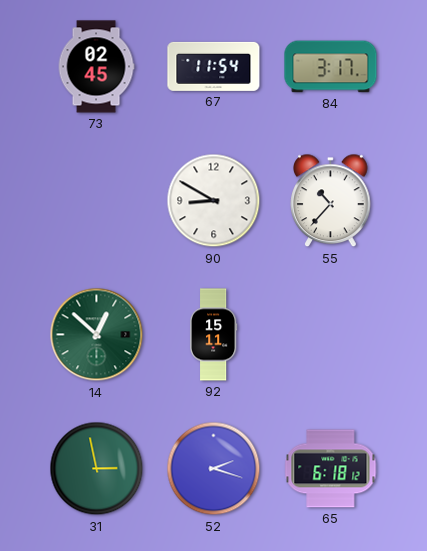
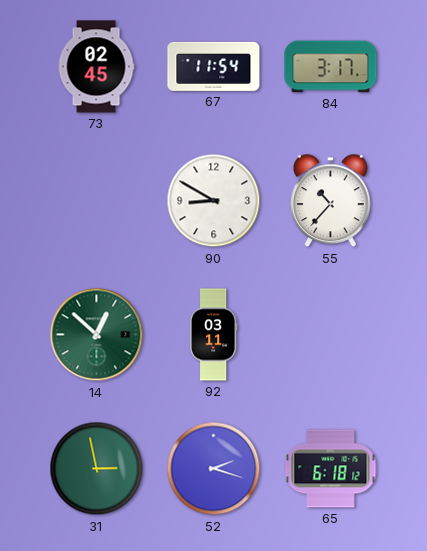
92: 15:11 -> 03:11
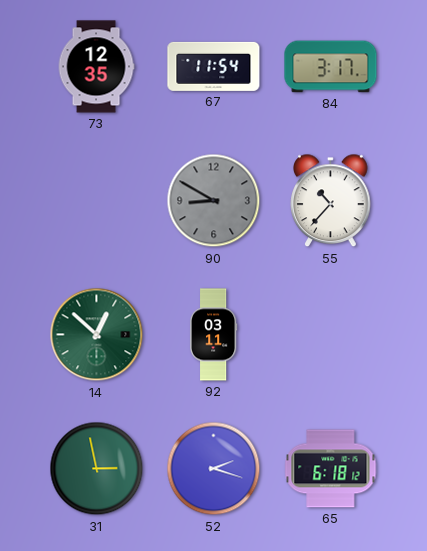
73: 02:45 -> 12:35
90 dial: white -> grey
